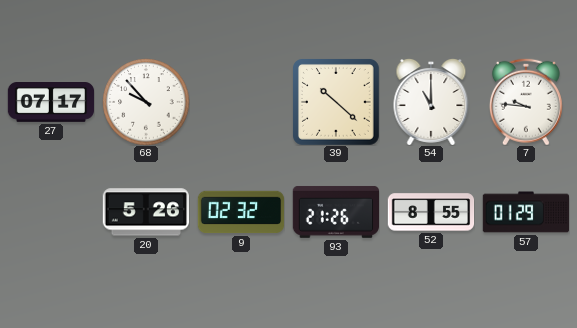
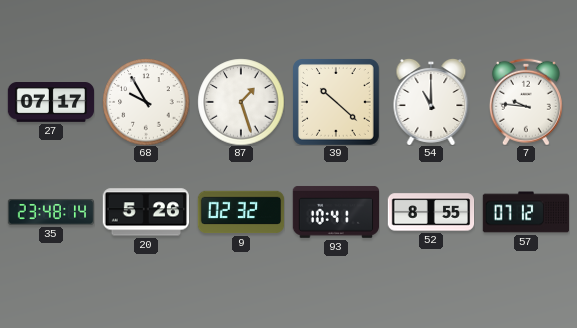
68: 9:53 -> 9:55
87: none -> 1:27
35: none -> 23:48
93: 21:26 -> 10:41
57: 01:29 -> 07:12
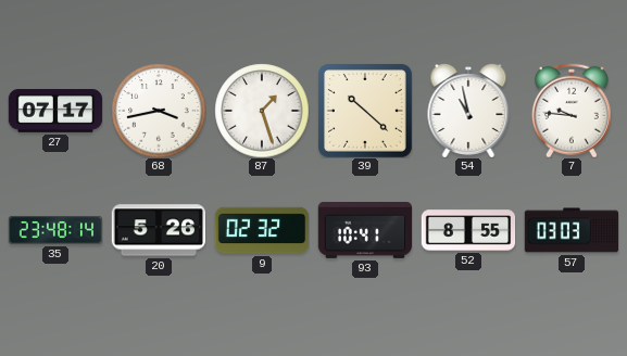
68: 9:55 -> 3:43
54: 11:00 -> 10:58
57: 07:12 -> 03:03
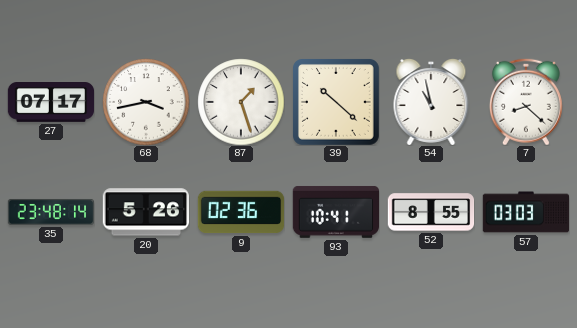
7: 9:46 -> 8:22
9: 02:32 -> 02:36
